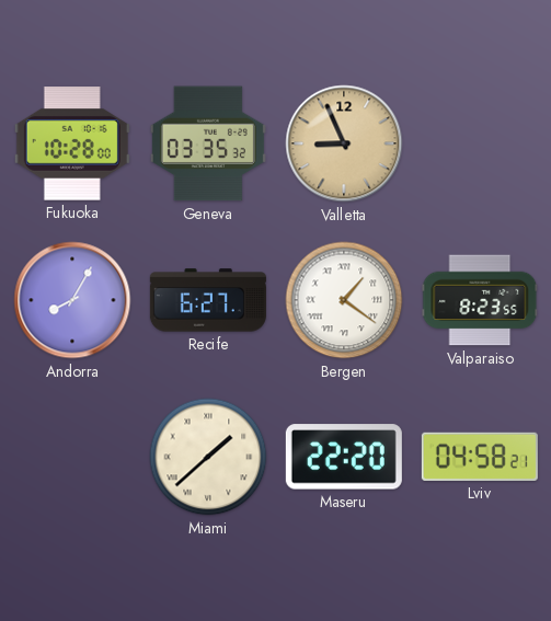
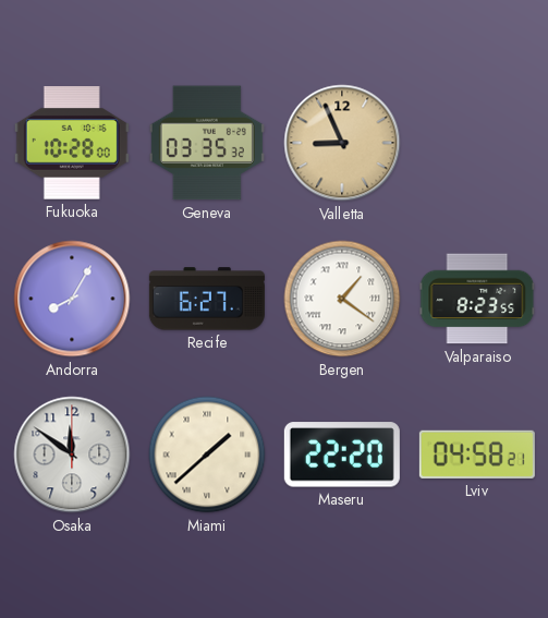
Osaka: none -> 11:51
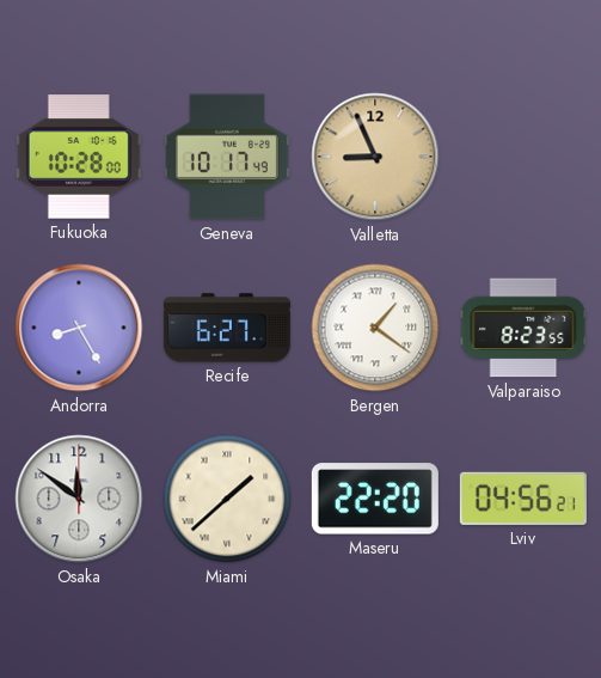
Geneva: 03:35 -> 10:17
Andorra: 8:05 -> 8:25
Lviv: 04:58 -> 04:56
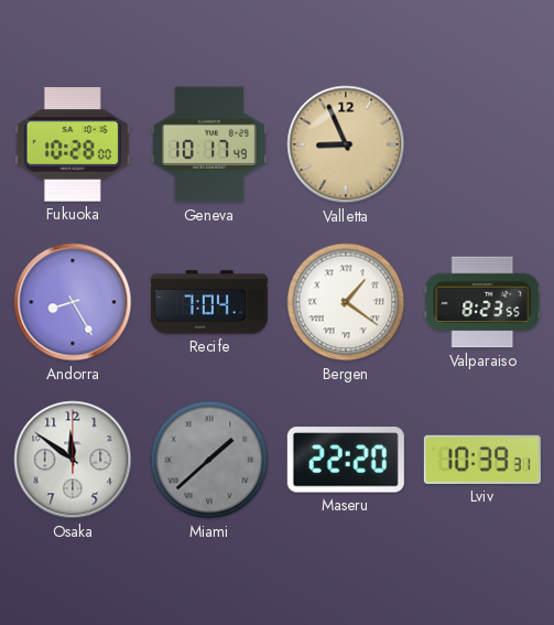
Recife: 6:27 -> 7:04
Miami dial: cream -> grey
Lviv: 04:56 -> 10:39
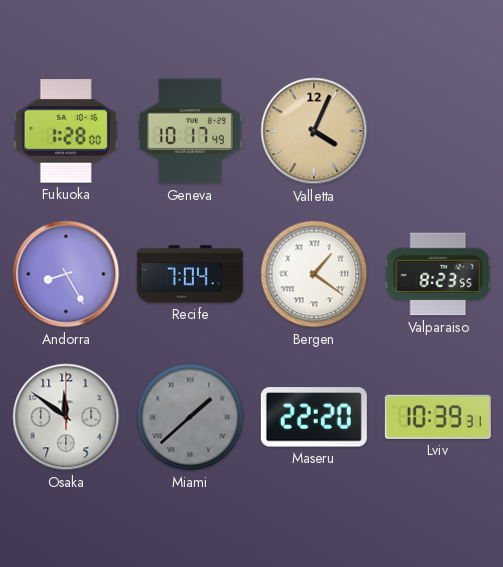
Fukuoka: 10:28 -> 1:28
Valletta: 8:56 -> 4:04
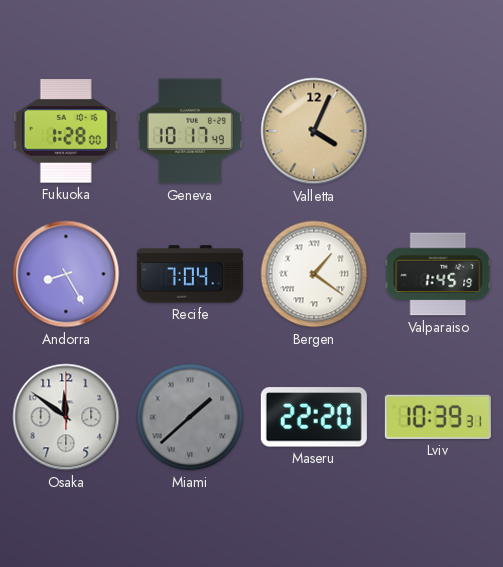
Valparaiso: 8:23 -> 1:45
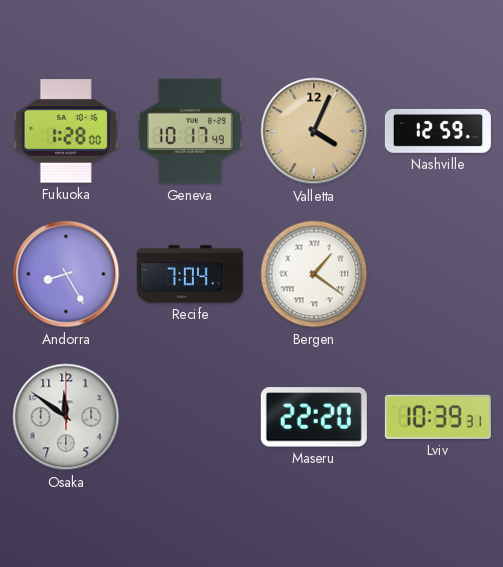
Nashville: none -> 12:59
Valparaiso: 1:45 -> none
Miami: 1:38 -> none
